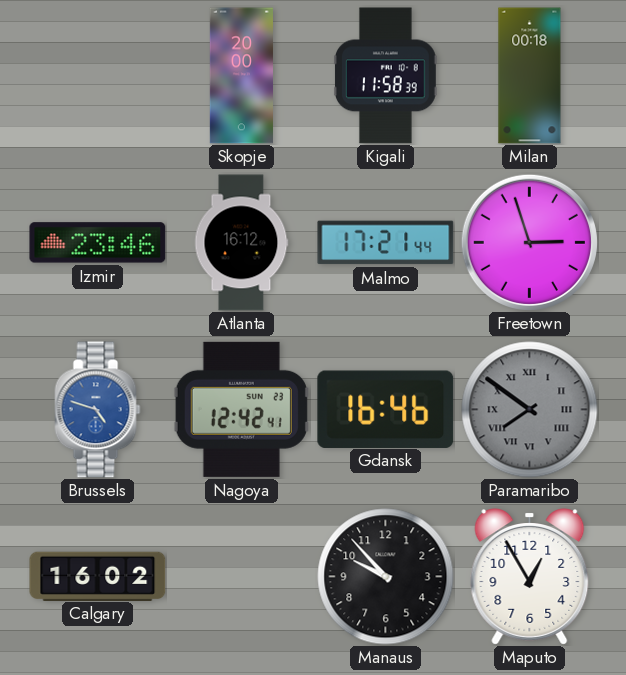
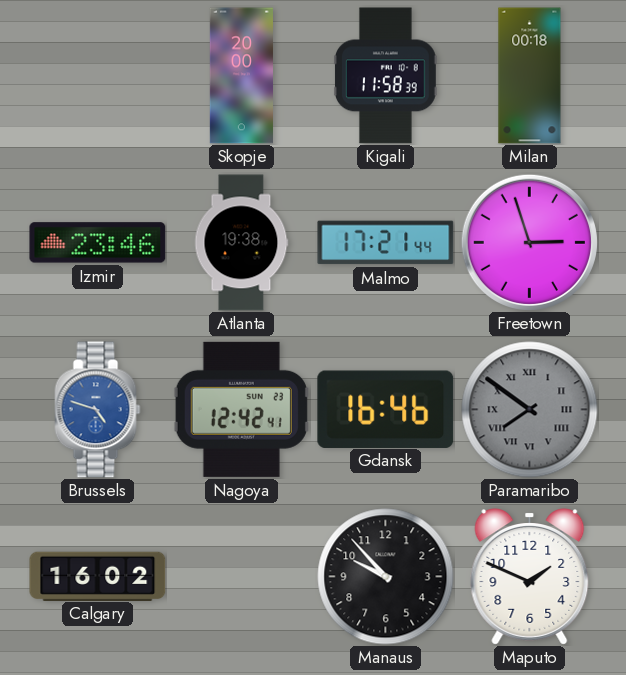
Atlanta: 16:12 -> 19:38
Maputo: 12:55 -> 1:49
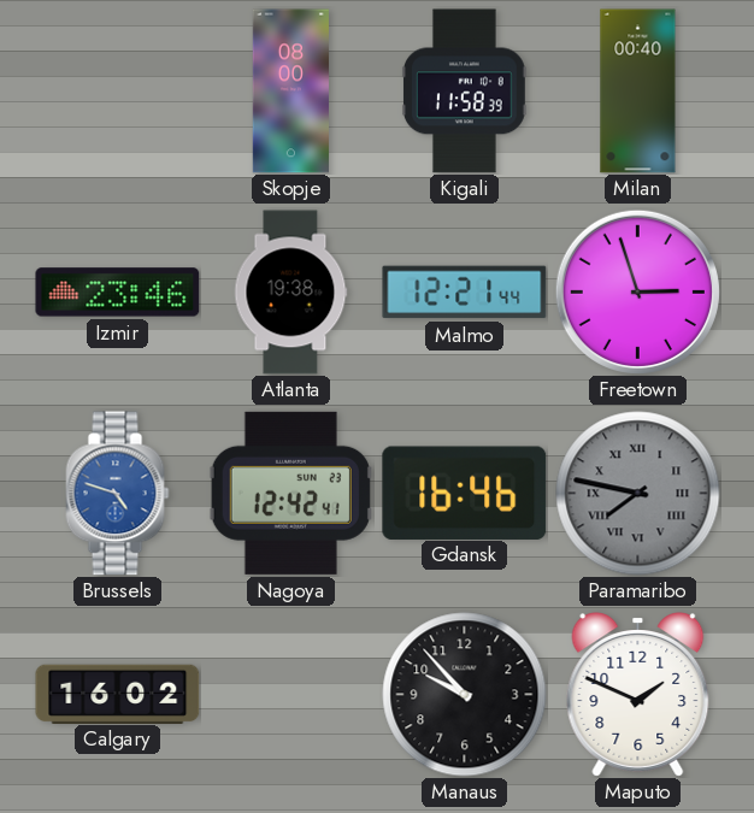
Skopje: 20:00 -> 08:00
Milan: 00:18 -> 00:40
Malmo: 17:21 -> 12:21
Paramaribo: 7:51 -> 7:47
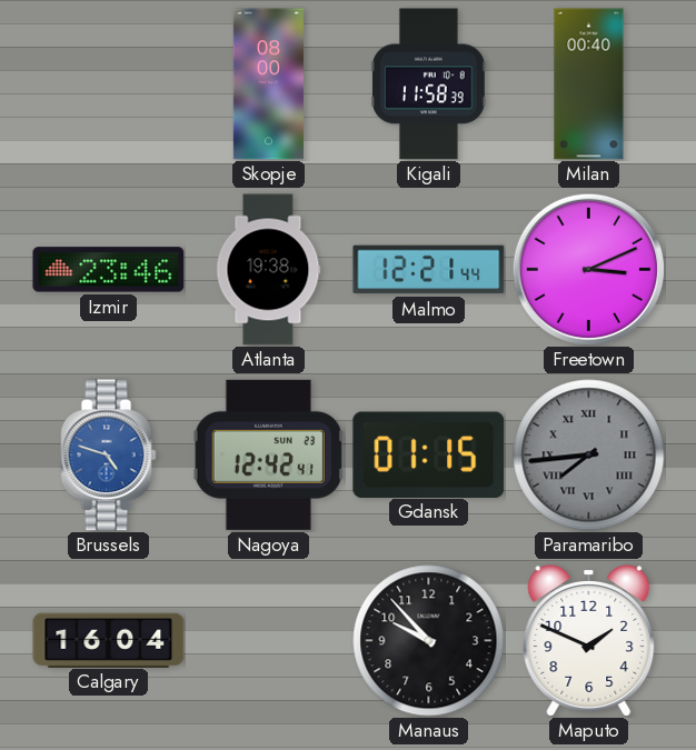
Freetown: 2:57 -> 3:11
Gdansk: 16:46 -> 01:15
Paramaribo: 7:47 -> 7:44
Calgary: 16:02 -> 16:04
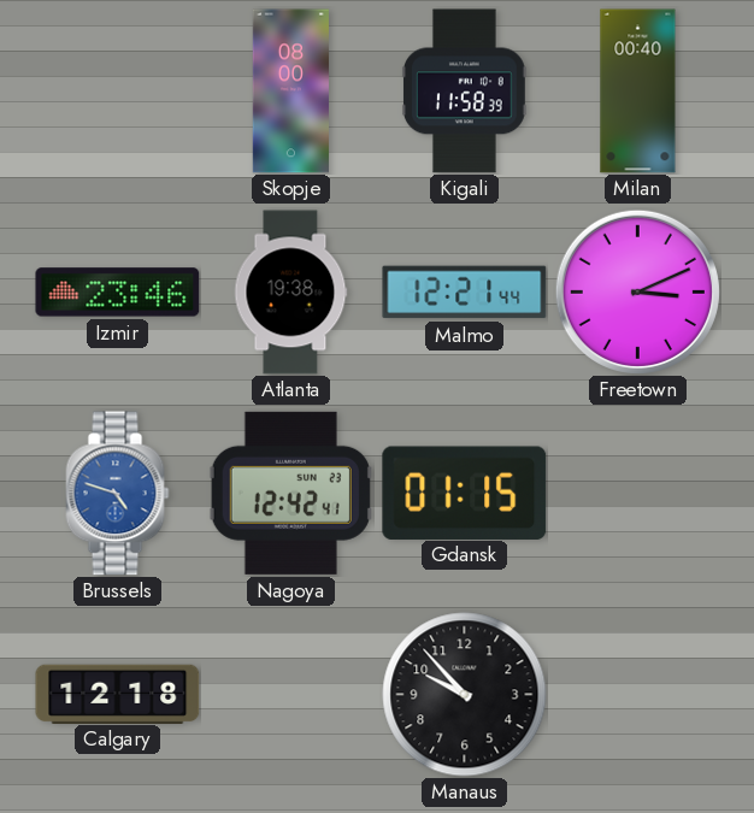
Paramaribo: 7:44 -> none
Calgary: 16:04 -> 12:18
Maputo: 1:49 -> none
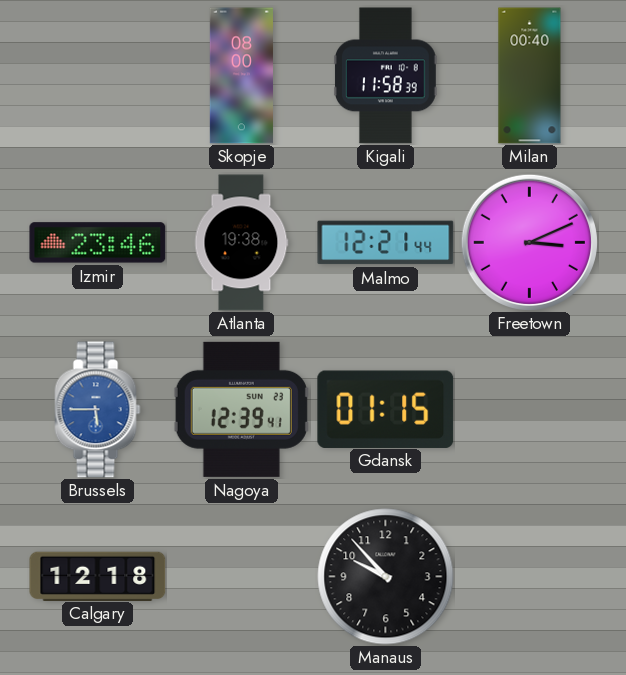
Brussels: 4:48 -> 5:45
Nagoya: 12:42 -> 12:39
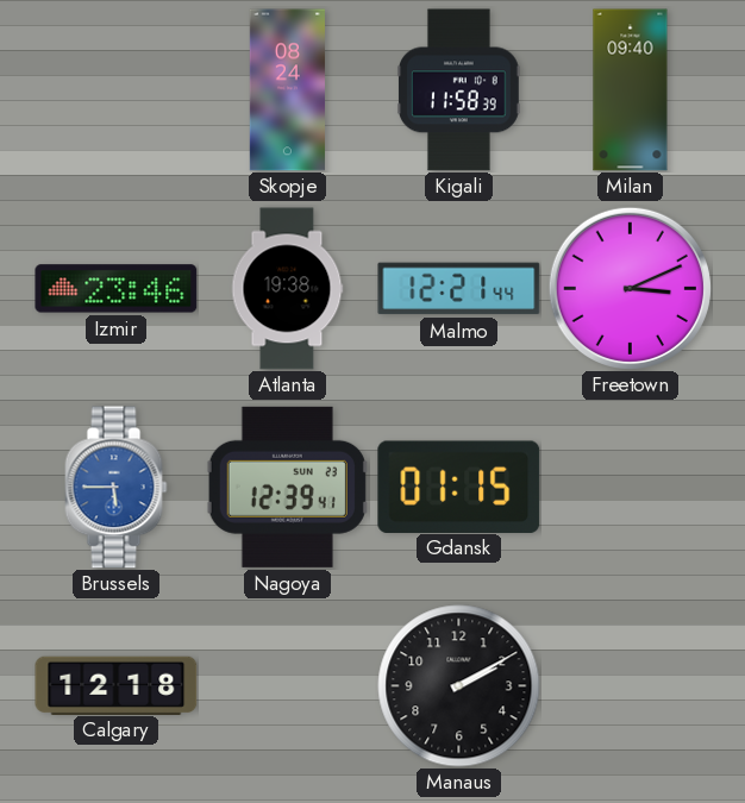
Skopje: 08:00 -> 08:24
Milan: 00:40 -> 09:40
Manaus: 9:53 -> 2:10
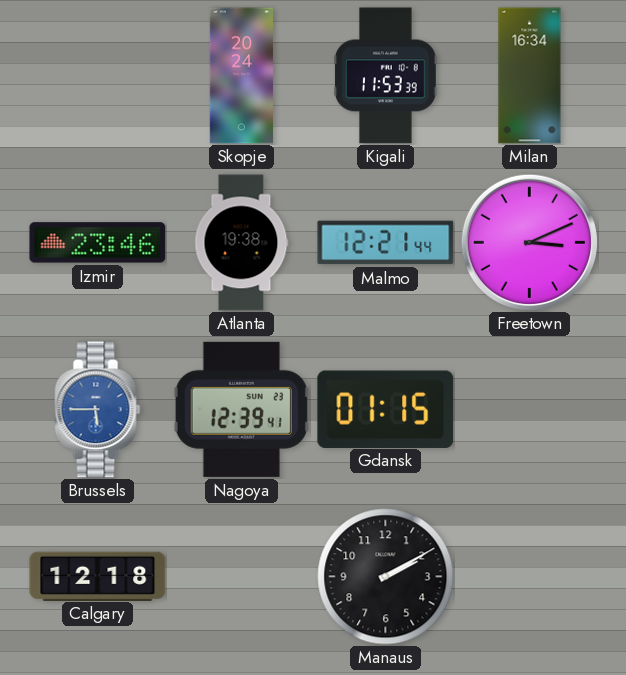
Skopje: 08:24 -> 20:24
Kigali: 11:58 -> 11:53
Milan: 09:40 -> 16:34
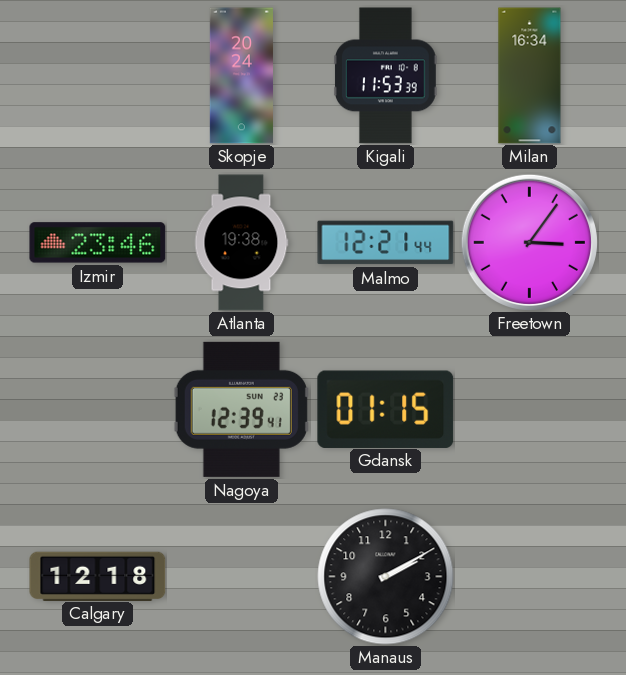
Freetown: 3:11 -> 3:06
Brussels: 5:45 -> none
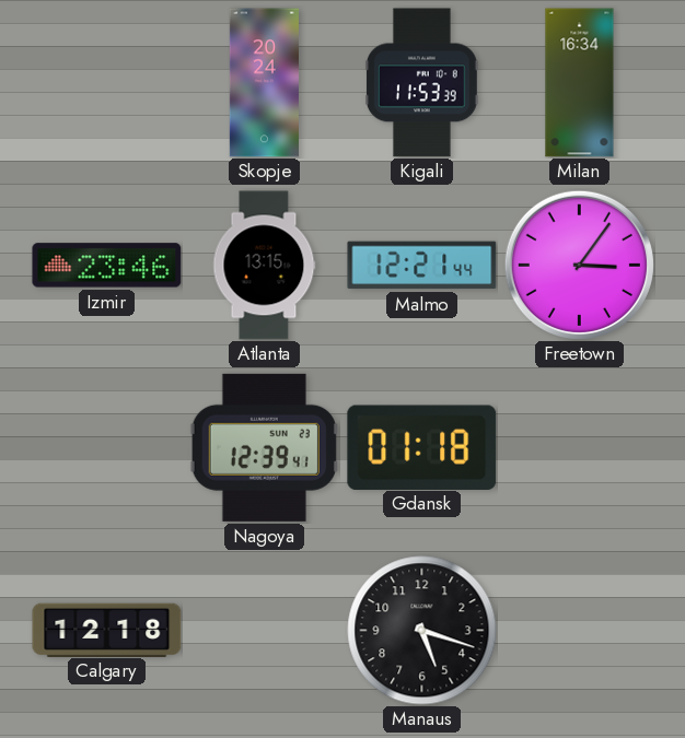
Atlanta: 19:38 -> 13:15
Gdansk: 01:15 -> 01:18
Manaus: 2:10 -> 5:18
